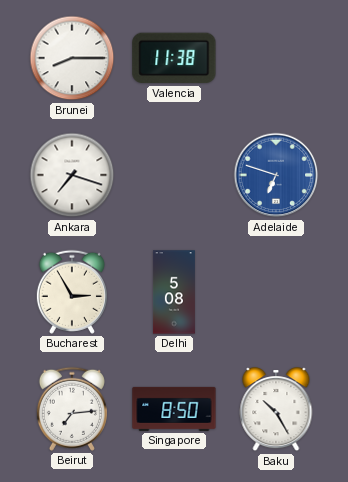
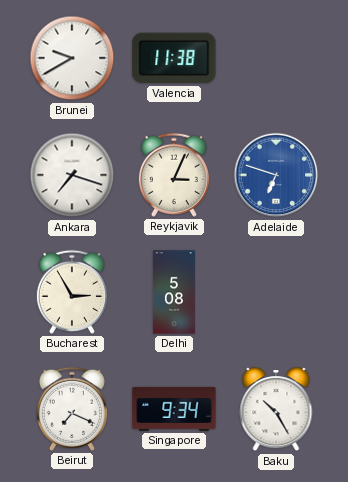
Brunei: 8:15 -> 9:40
Reykjavik: none -> 3:04
Beirut: 7:14 -> 7:19
Singapore: 8:50 -> 9:34
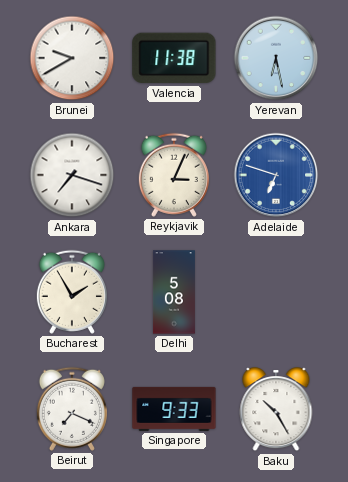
Yerevan: none -> 6:28
Bucharest: 2:55 -> 1:55
Singapore: 9:34 -> 9:33
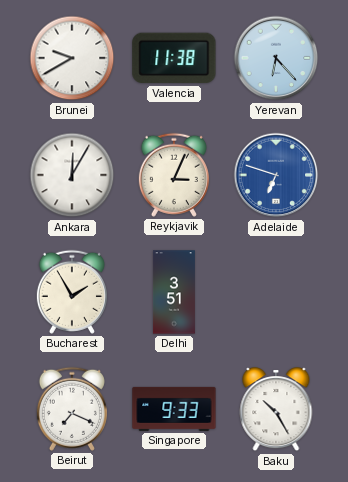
Yerevan: 6:28 -> 6:23
Ankara: 7:18 -> 12:05
Delhi: 5:08 -> 3:51
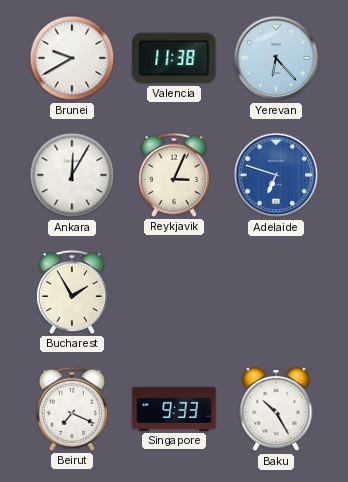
Delhi: 3:51 -> none
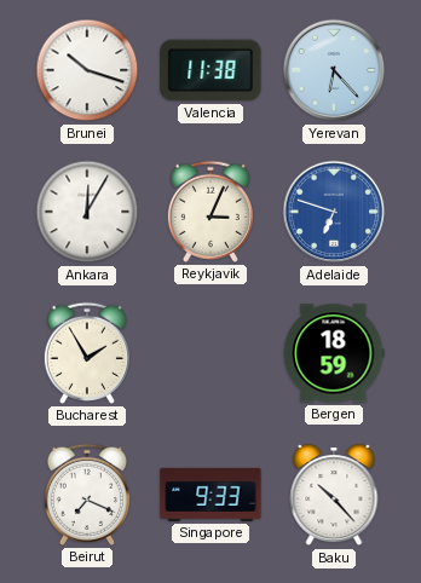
Brunei: 9:40 -> 10:18
Bergen: none -> 18:59
Baku: 10:25 -> 10:23
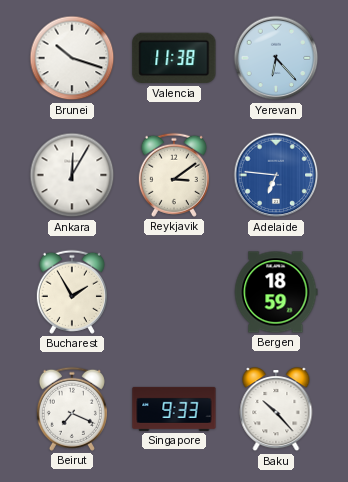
Reykjavik: 3:04 -> 3:09
Adelaide: 6:48 -> 6:46
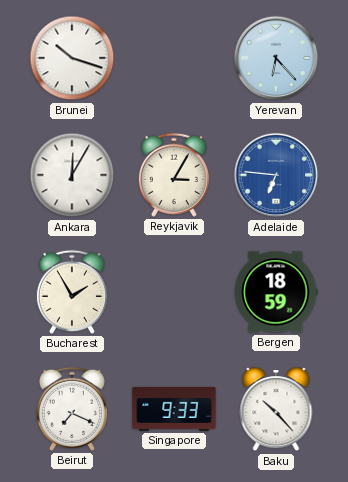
Valencia: 11:38 -> none
Reykjavik: 3:09 -> 3:05
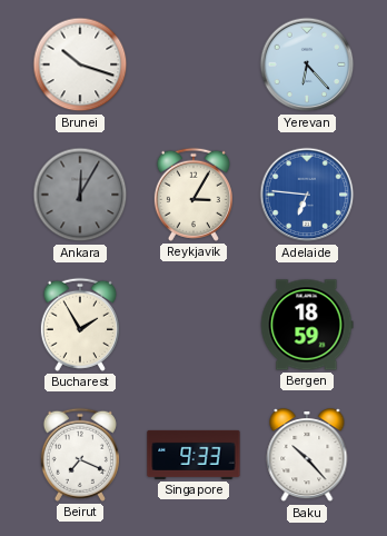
Ankara dial: white -> grey
